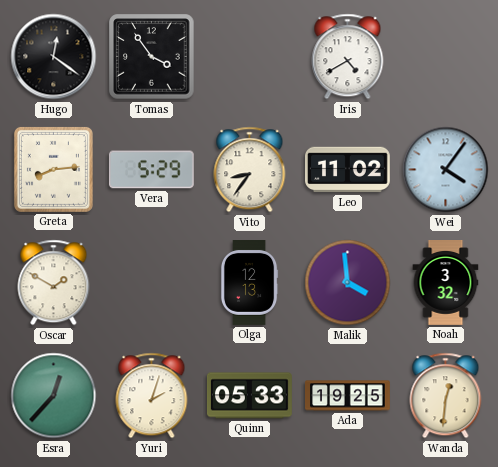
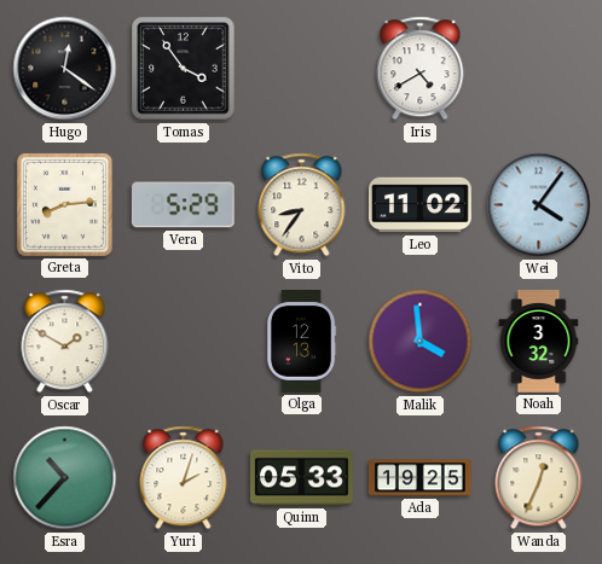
Esra: 12:37 -> 10:37
Wanda: 12:31 -> 12:34
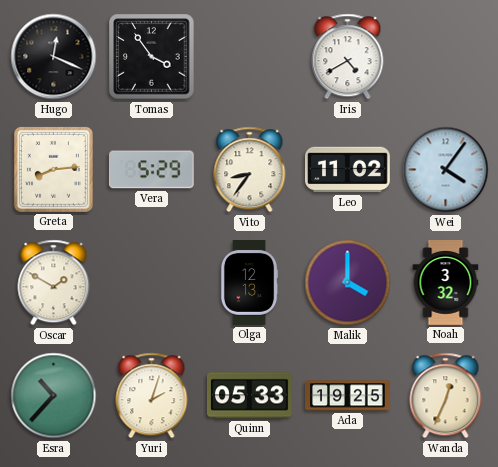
Hugo: 12:21 -> 12:19
Malik: 3:59 -> 4:00
